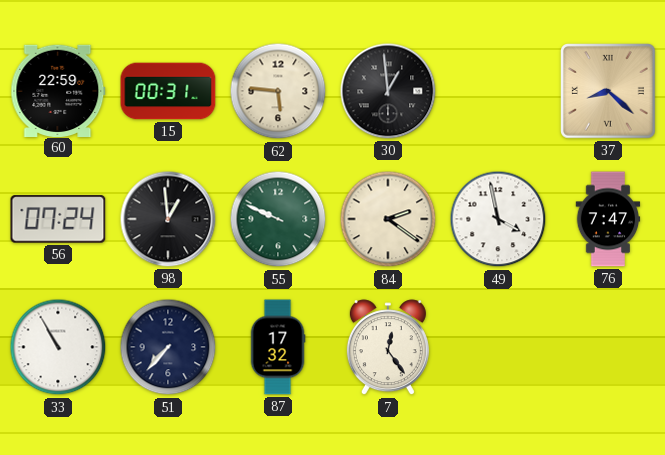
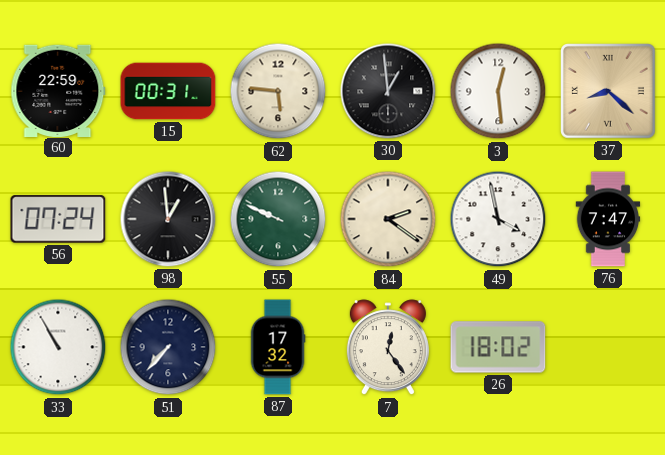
3: none -> 12:29
26: none -> 18:02
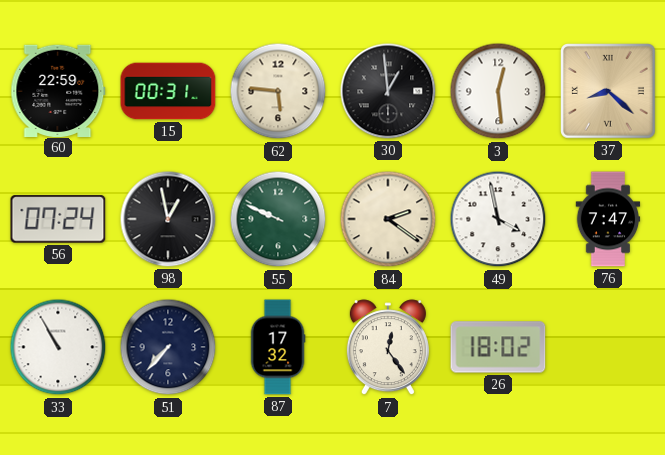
98: 12:59 -> 12:58
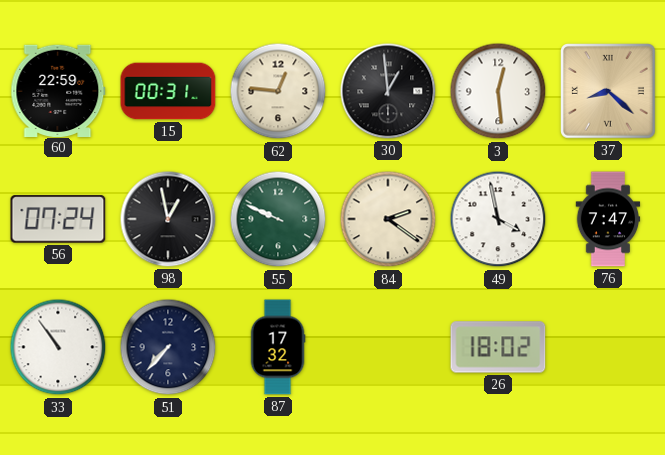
62: 5:46 -> 12:46
33: 10:55 -> 10:54
7: 12:24 -> none
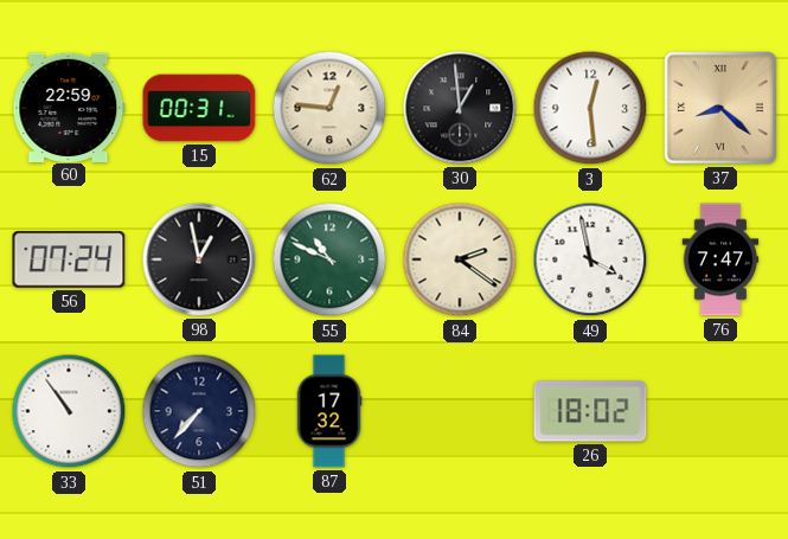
55: 9:49 -> 10:49
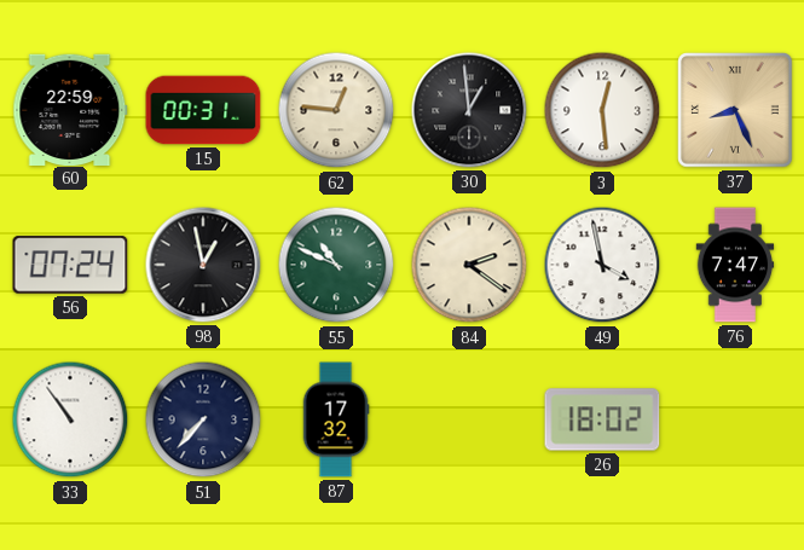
37: 8:22 -> 8:26
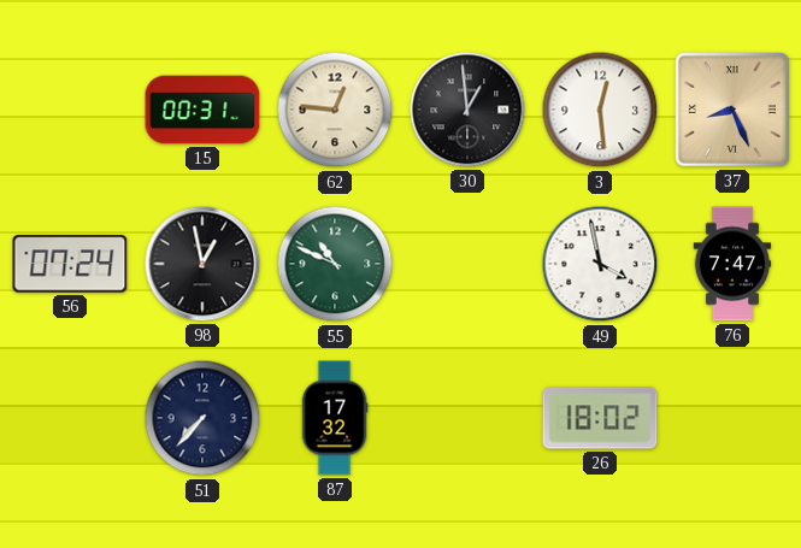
60: 22:59 -> none
84: 2:21 -> none
33: 10:54 -> none
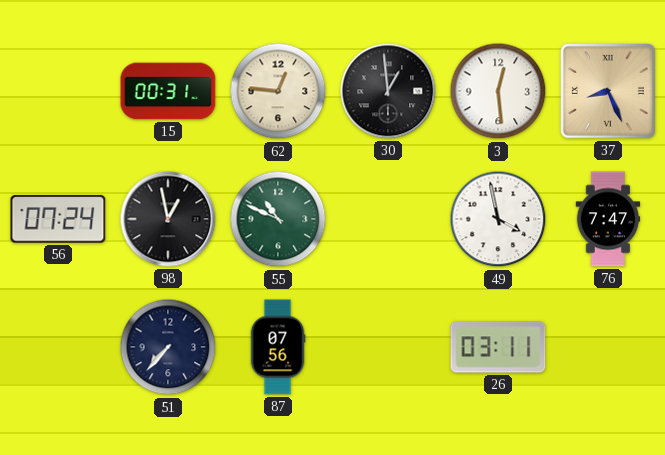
87: 17:32 -> 07:56
26: 18:02 -> 03:11
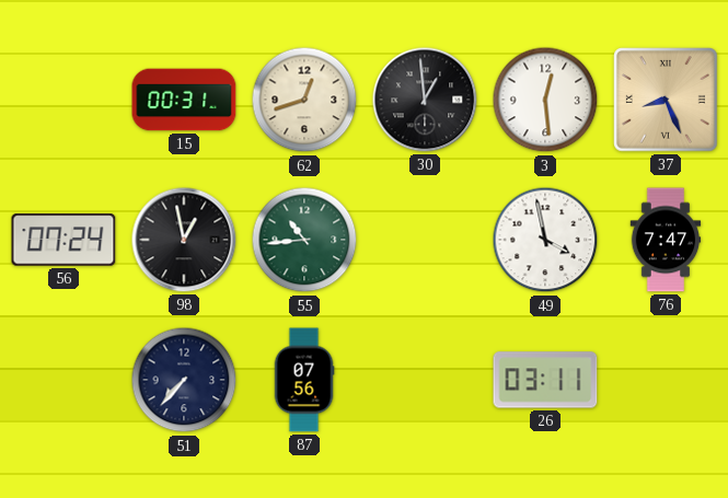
62: 12:46 -> 12:42
55: 10:49 -> 10:44
